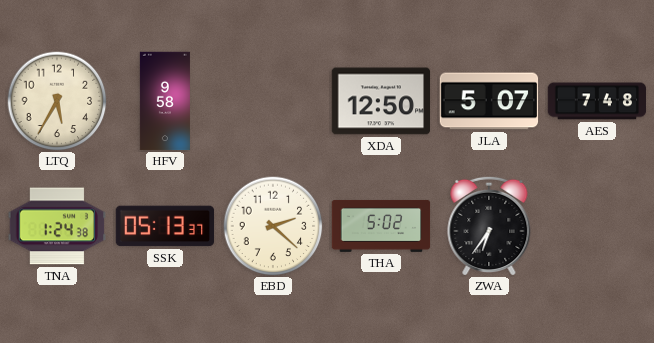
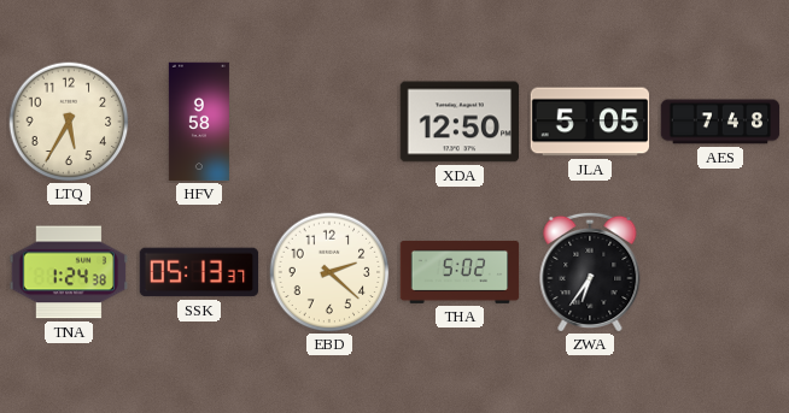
JLA: 5:07 -> 5:05
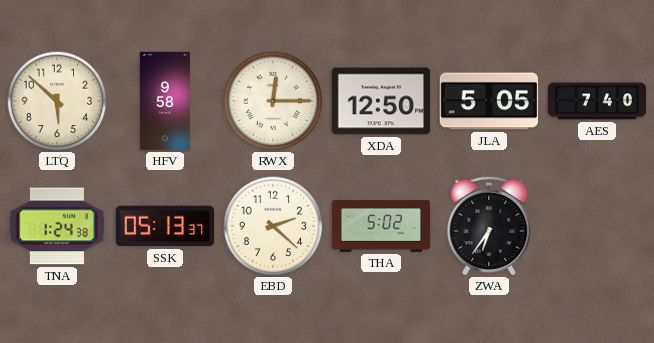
LTQ: 5:35 -> 5:52
RWX: none -> 12:15
AES: 7:48 -> 7:40
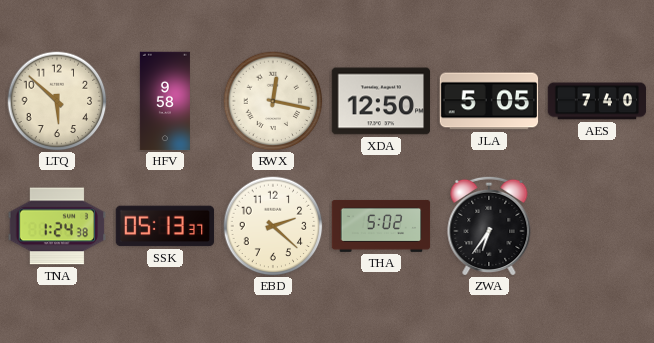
RWX: 12:15 -> 12:17
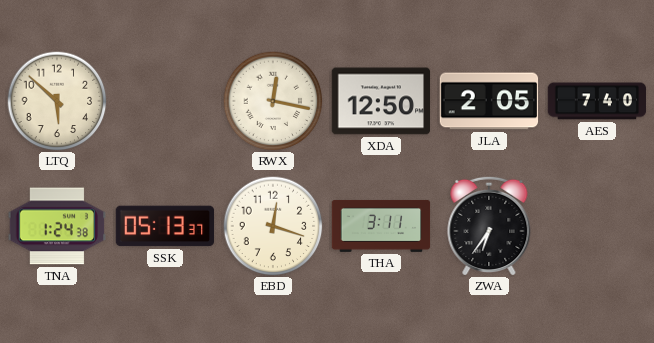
HFV: 9:58 -> none
JLA: 5:05 -> 2:05
EBD: 2:22 -> 12:18
THA: 5:02 -> 3:11
